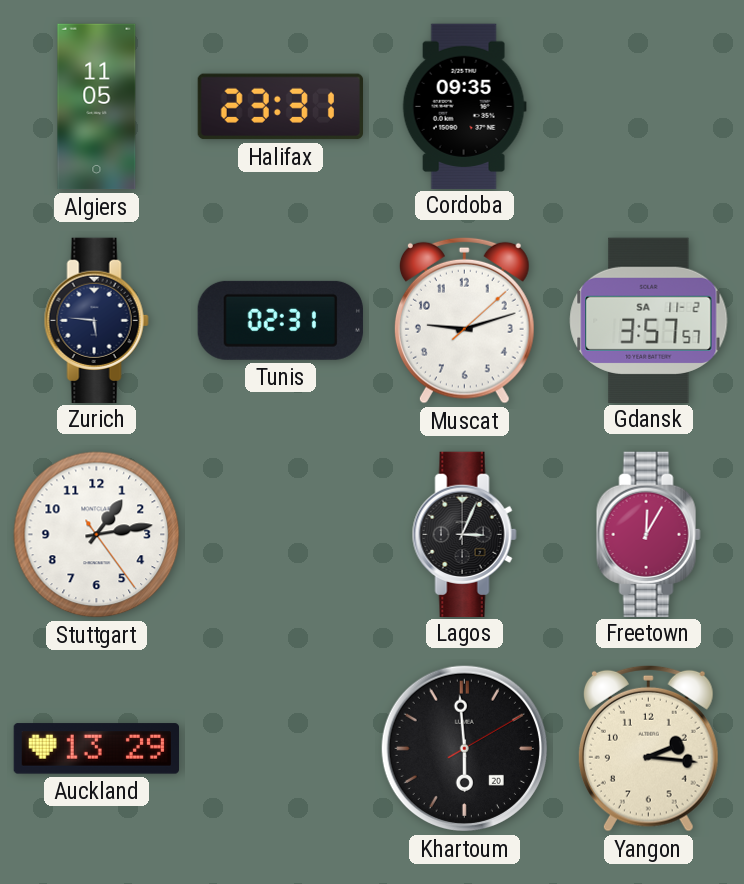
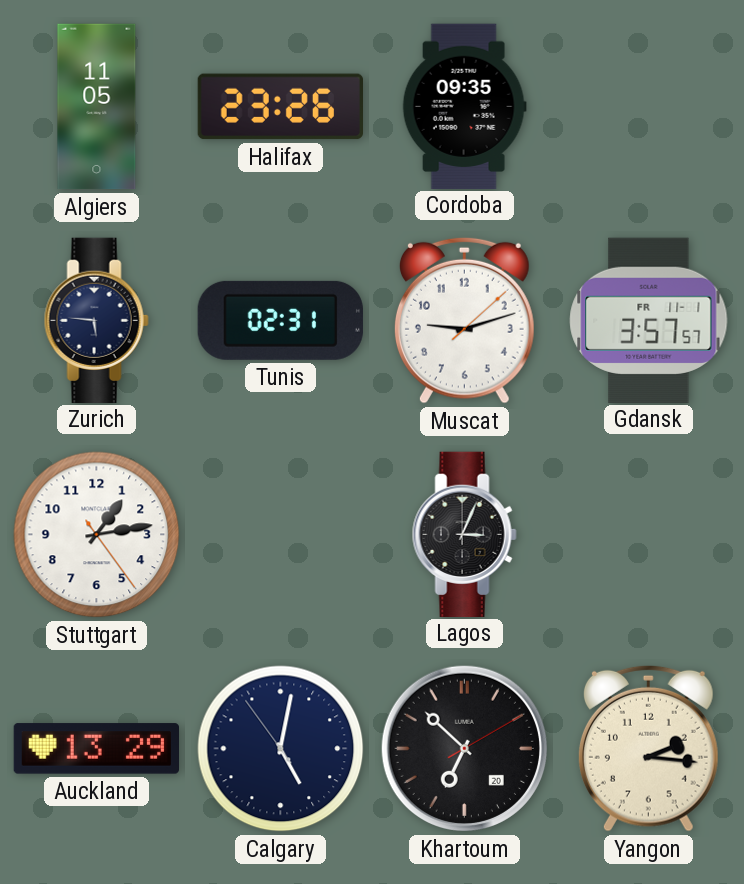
Halifax: 23:31 -> 23:26
Gdansk date: SA 11-2 -> FR 11-1
Freetown: 12:05 -> none
Calgary: none -> 5:01
Khartoum: 5:59 -> 6:52
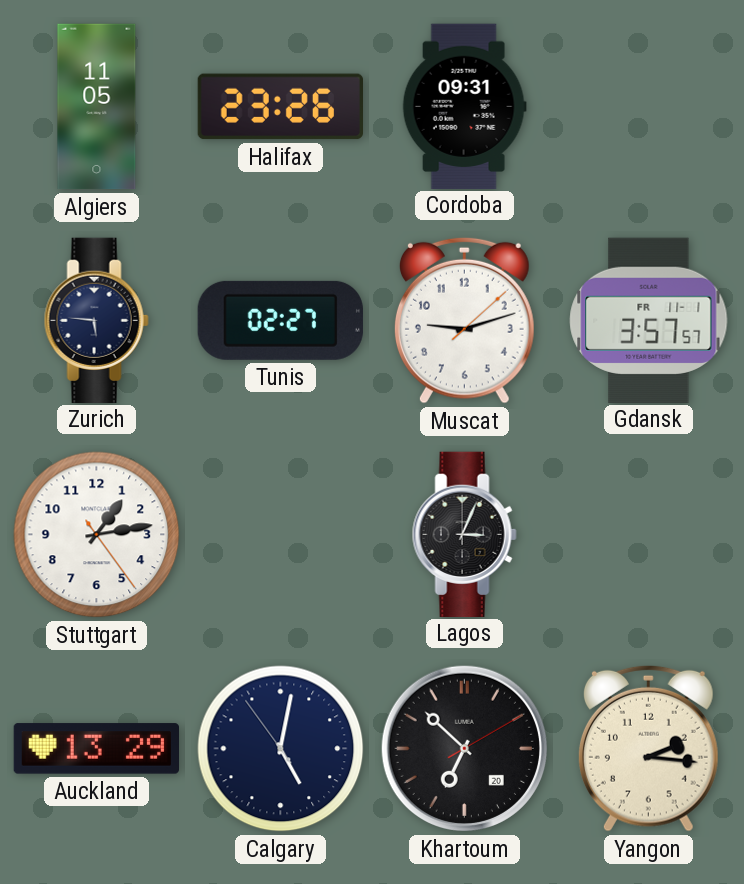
Cordoba: 09:35 -> 09:31
Tunis: 02:31 -> 02:27
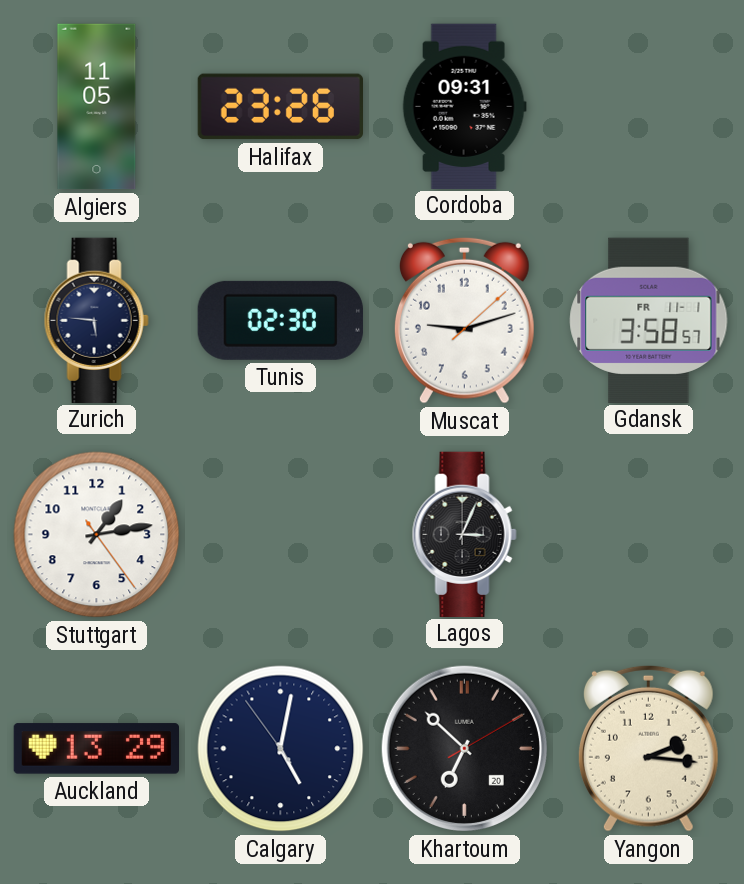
Tunis: 02:27 -> 02:30
Gdansk: 3:57 -> 3:58
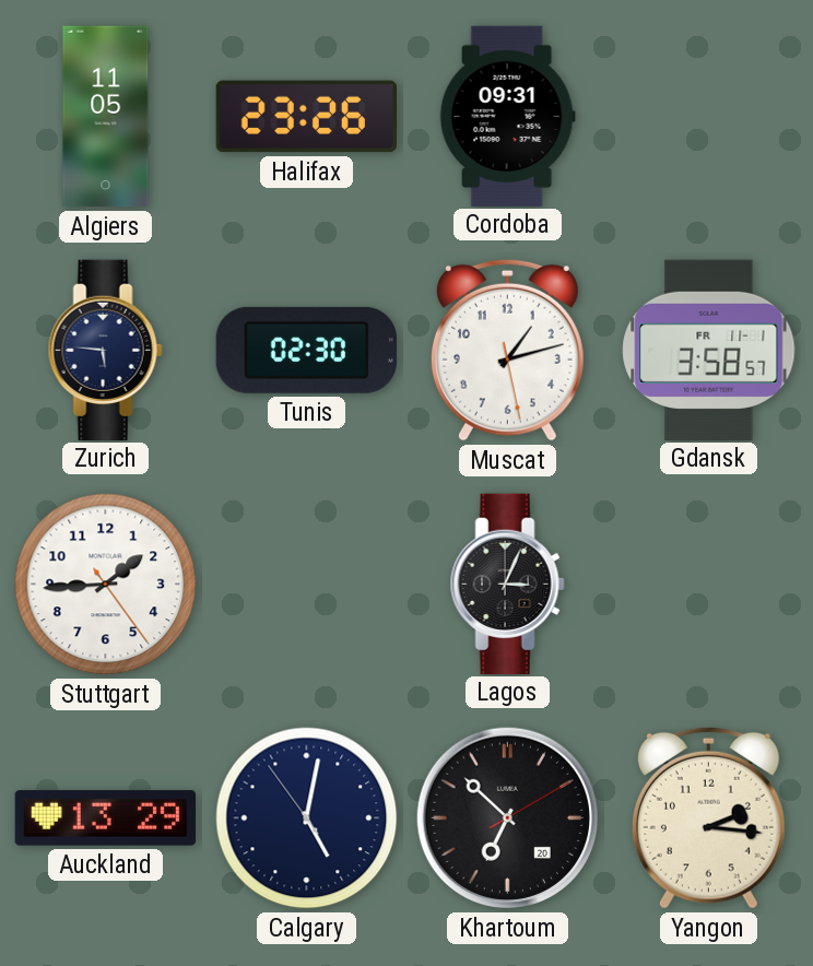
Muscat: 9:12 -> 1:12
Stuttgart: 1:13 -> 1:44
